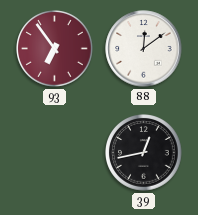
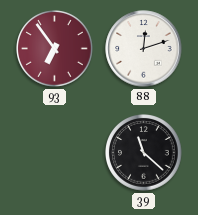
88: 12:09 -> 12:12
39: 12:43 -> 11:22
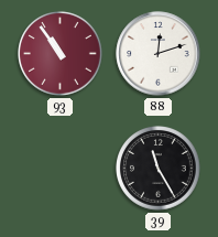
93: 6:54 -> 10:54
39: 11:22 -> 11:25
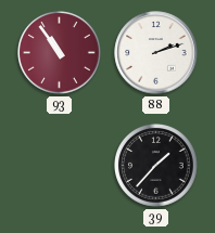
88: 12:12 -> 2:12
39: 11:25 -> 1:37
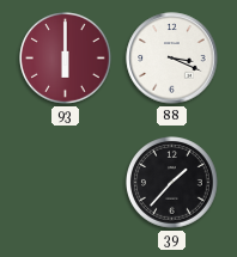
93: 10:54 -> 6:00
88: 2:12 -> 3:19
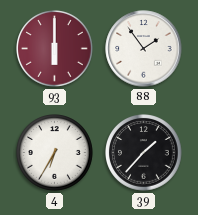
88: 3:19 -> 1:54
4: none -> 6:35
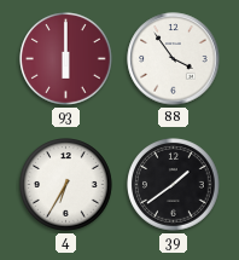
88: 1:54 -> 3:54
39: 1:37 -> 1:39
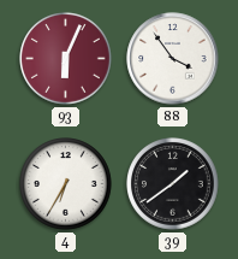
93: 6:00 -> 6:04
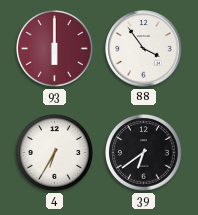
93: 6:04 -> 6:00
39: 1:39 -> 6:39
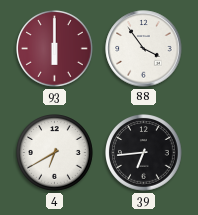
4: 6:35 -> 6:40
39: 6:39 -> 6:44
